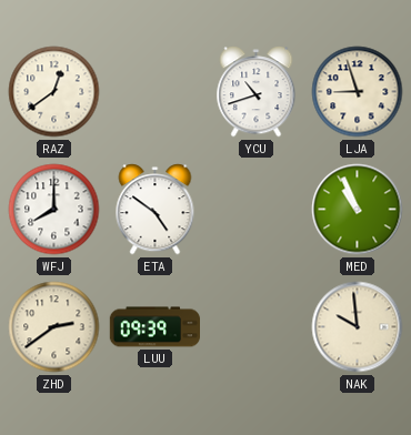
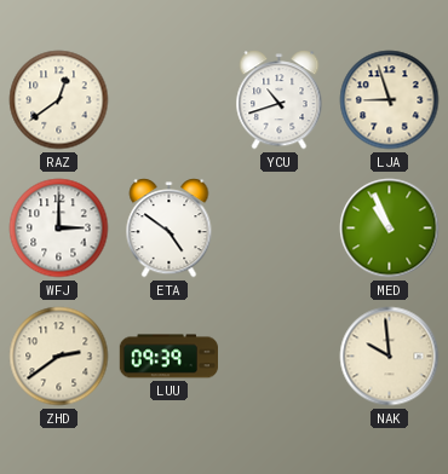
WFJ: 8:00 -> 3:00
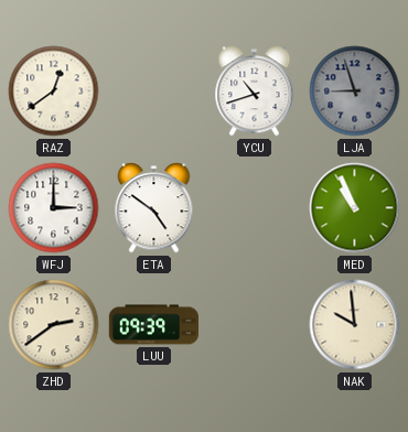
LJA dial: cream -> grey
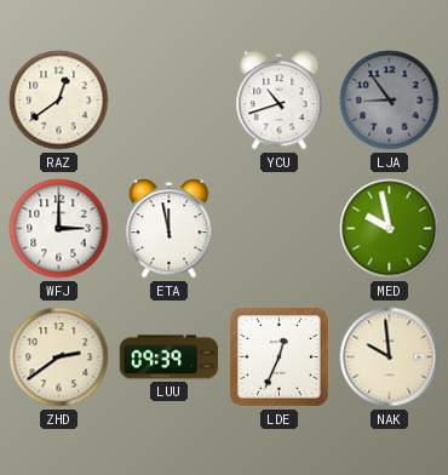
LJA: 8:57 -> 8:54
ETA: 4:51 -> 11:58
MED: 10:56 -> 9:58
LDE: none -> 12:34
